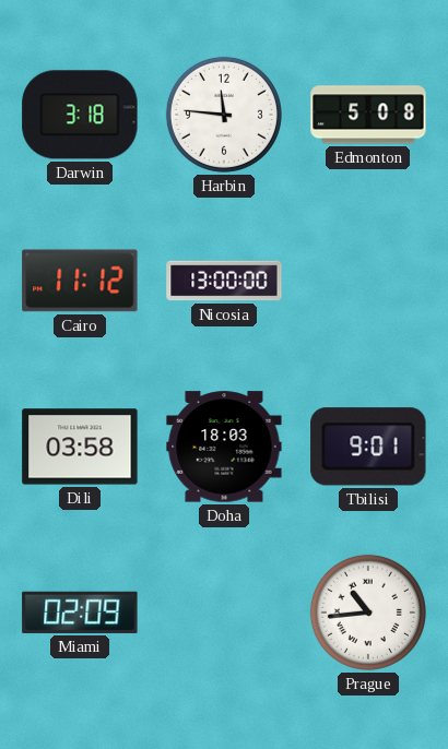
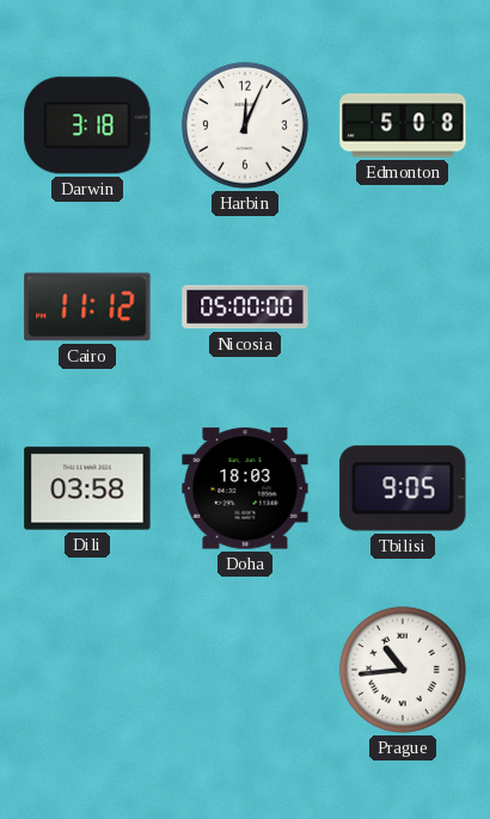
Harbin: 11:46 -> 12:04
Nicosia: 13:00 -> 05:00
Tbilisi: 9:01 -> 9:05
Miami: 02:09 -> none
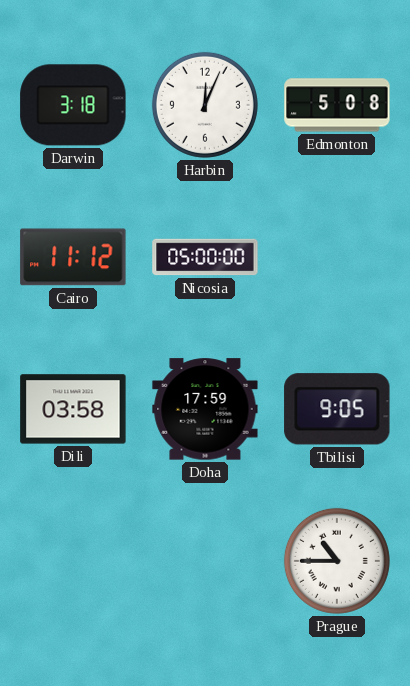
Doha: 18:03 -> 17:59
Prague: 10:44 -> 10:45
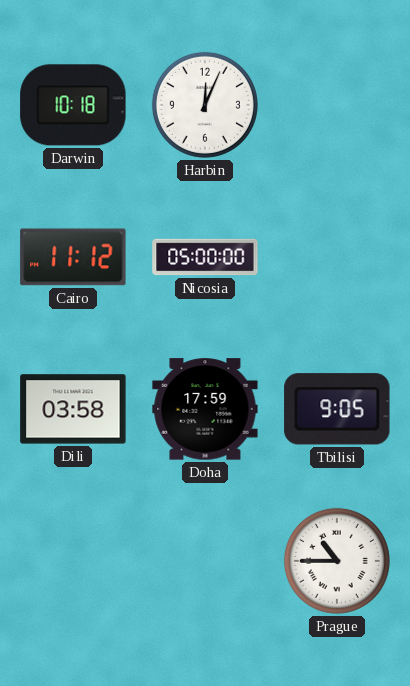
Darwin: 3:18 -> 10:18
Edmonton: 5:08 -> none
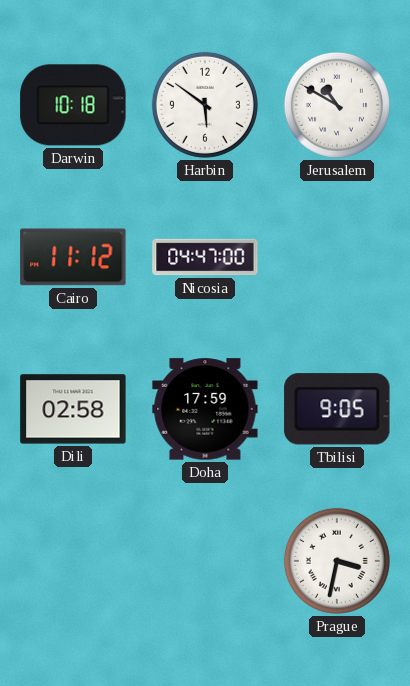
Harbin: 12:04 -> 5:51
Jerusalem: none -> 10:50
Nicosia: 05:00 -> 04:47
Dili: 03:58 -> 02:58
Prague: 10:45 -> 3:32
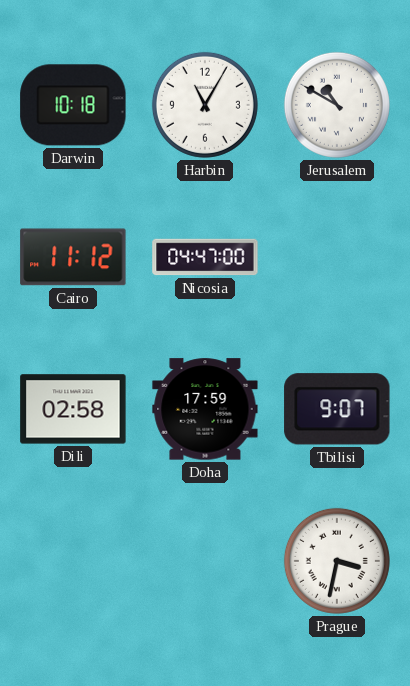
Harbin: 5:51 -> 11:05
Tbilisi: 9:05 -> 9:07
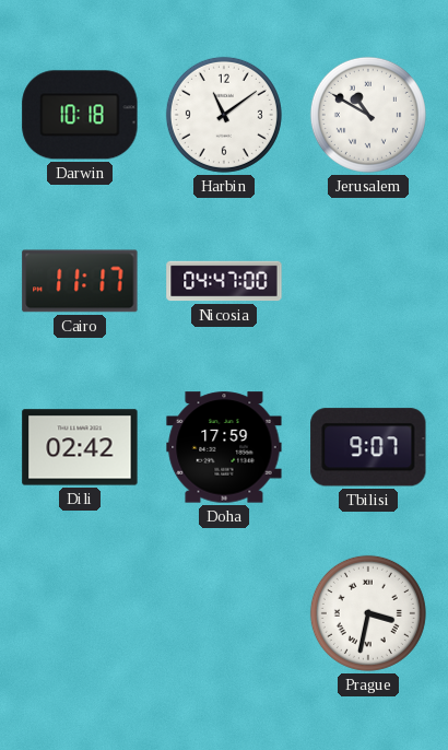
Harbin: 11:05 -> 11:09
Cairo: 11:12 -> 11:17
Dili: 02:58 -> 02:42
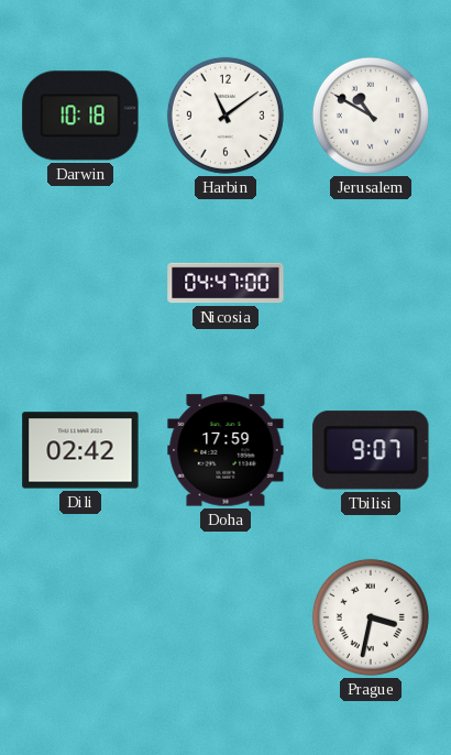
Cairo: 11:17 -> none
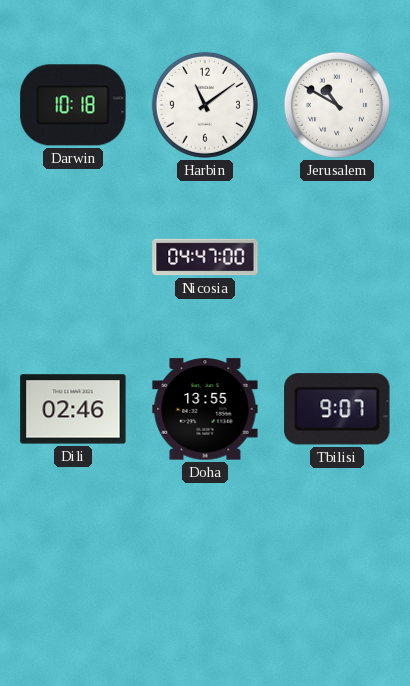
Dili: 02:42 -> 02:46
Doha: 17:59 -> 13:55
Prague: 3:32 -> none
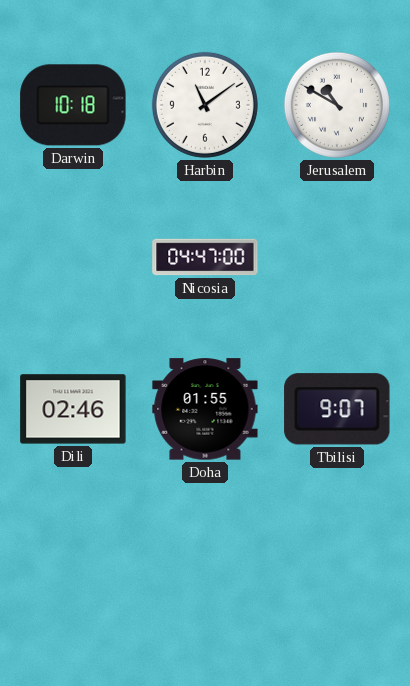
Doha: 13:55 -> 01:55
